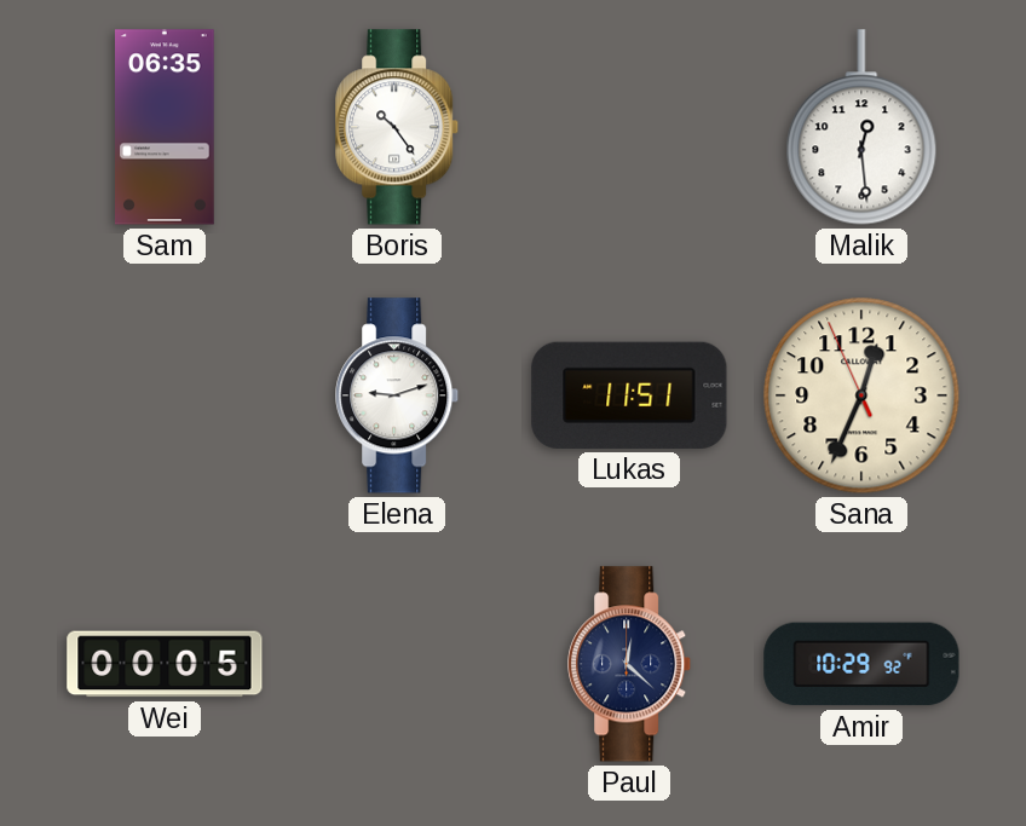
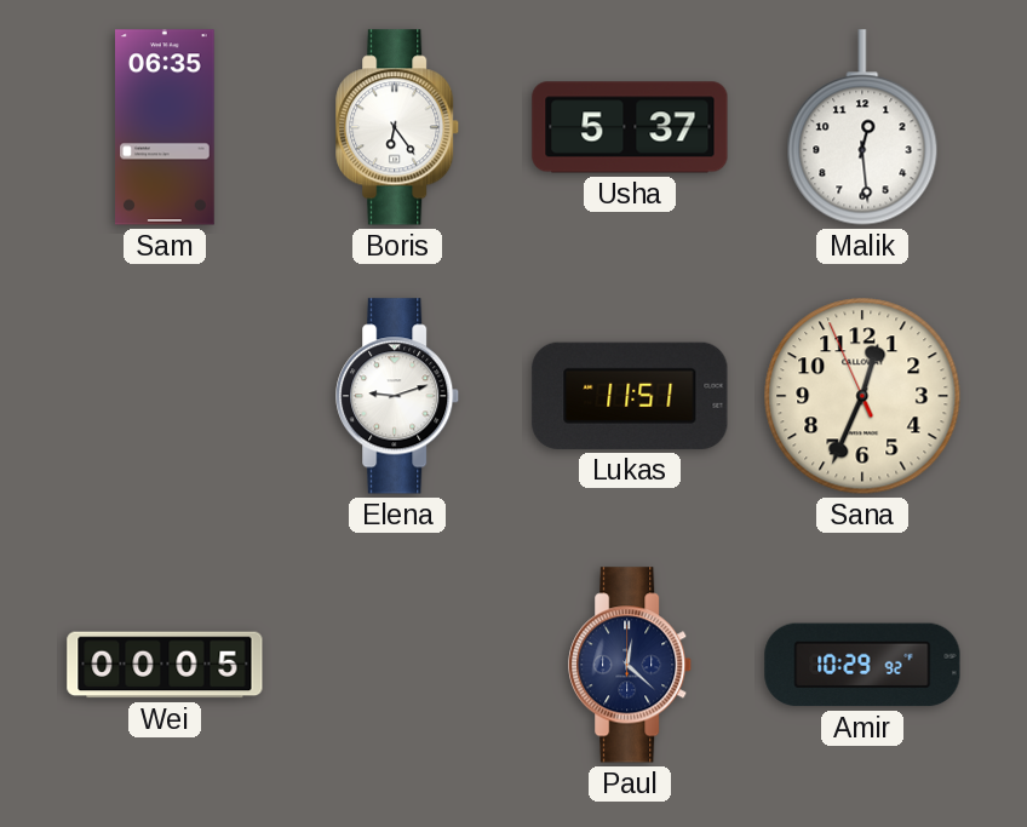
Boris: 10:24 -> 6:24
Usha: none -> 5:37
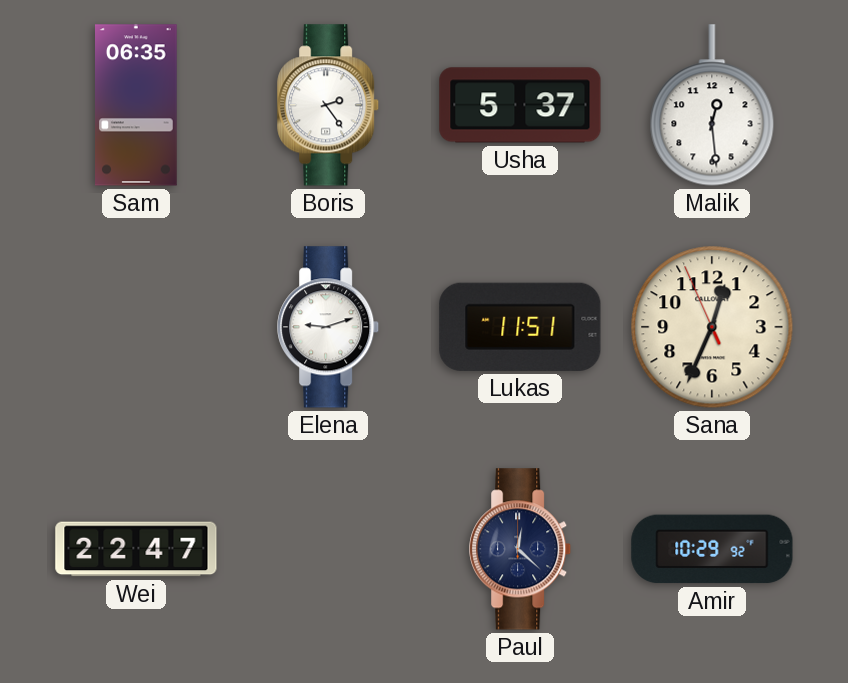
Boris: 6:24 -> 2:24
Wei: 00:05 -> 22:47
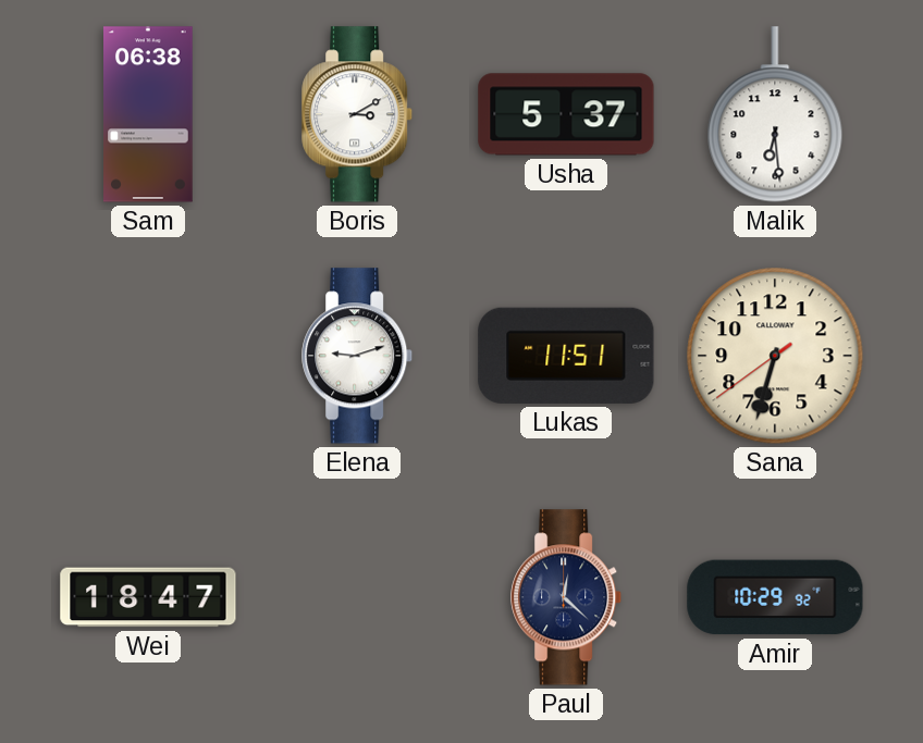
Sam: 06:35 -> 06:38
Boris: 2:24 -> 3:10
Malik: 12:29 -> 6:29
Sana: 12:33 -> 6:32
Wei: 22:47 -> 18:47
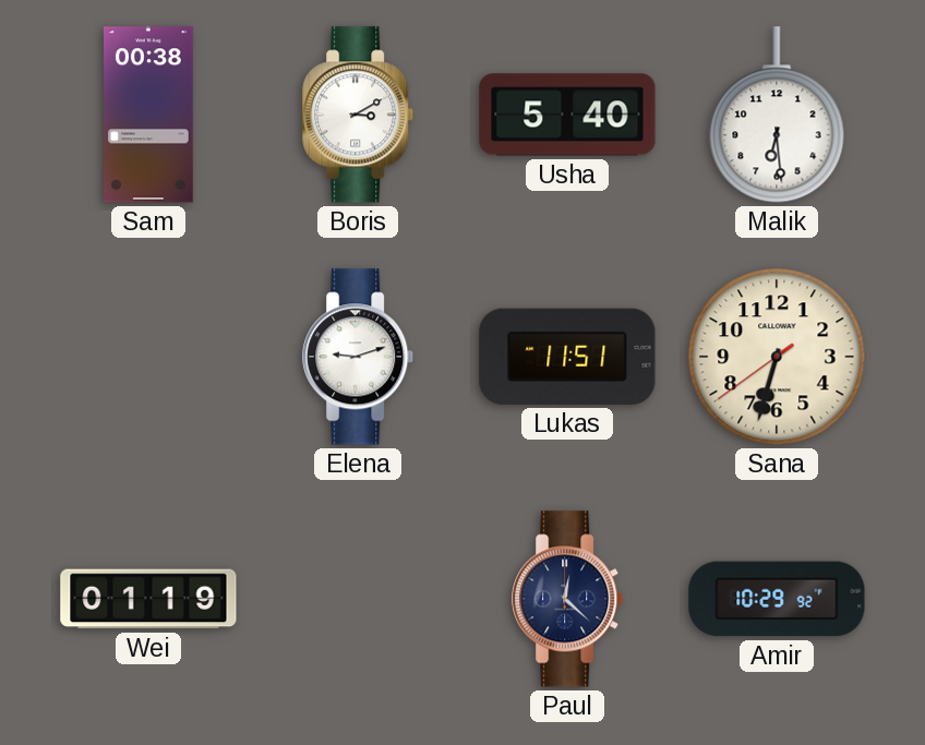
Sam: 06:38 -> 00:38
Usha: 5:37 -> 5:40
Wei: 18:47 -> 01:19
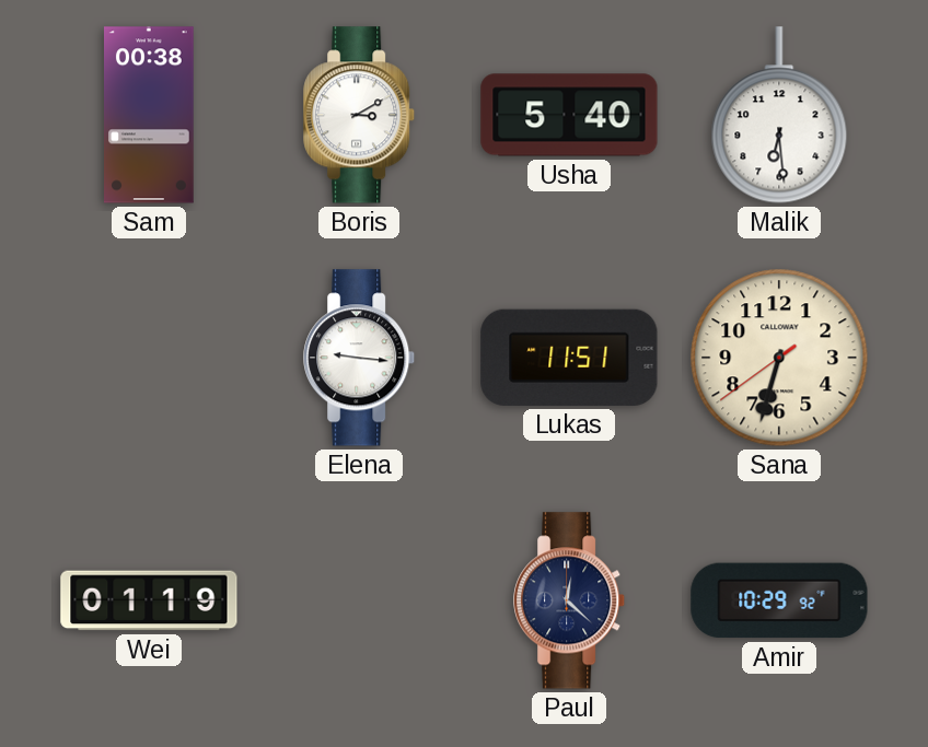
Elena: 9:12 -> 9:16
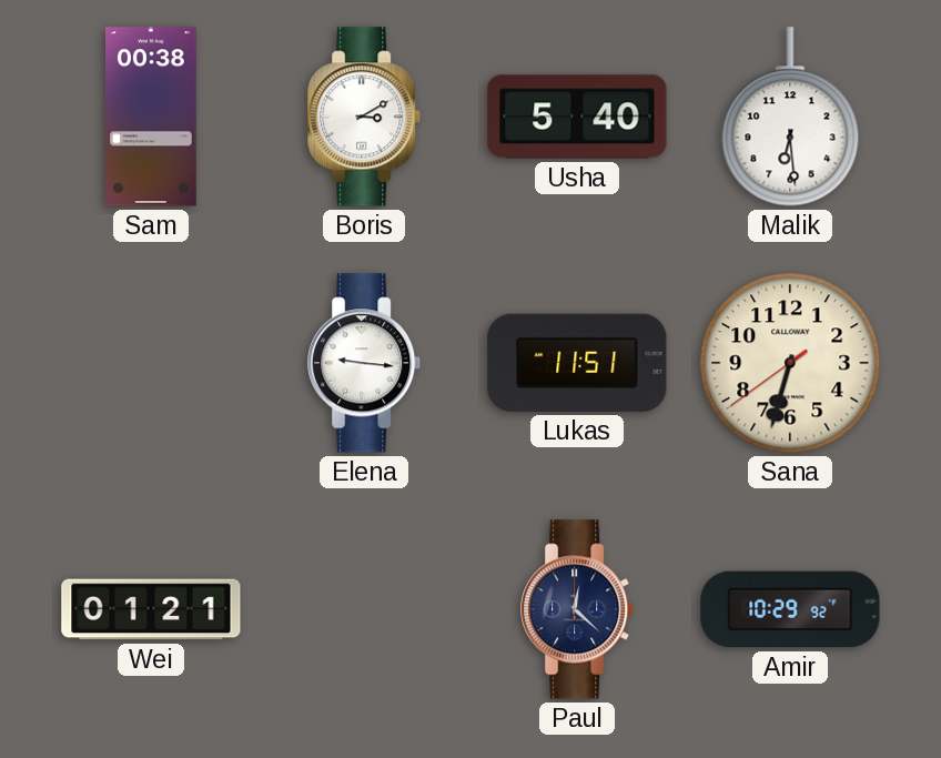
Wei: 01:19 -> 01:21
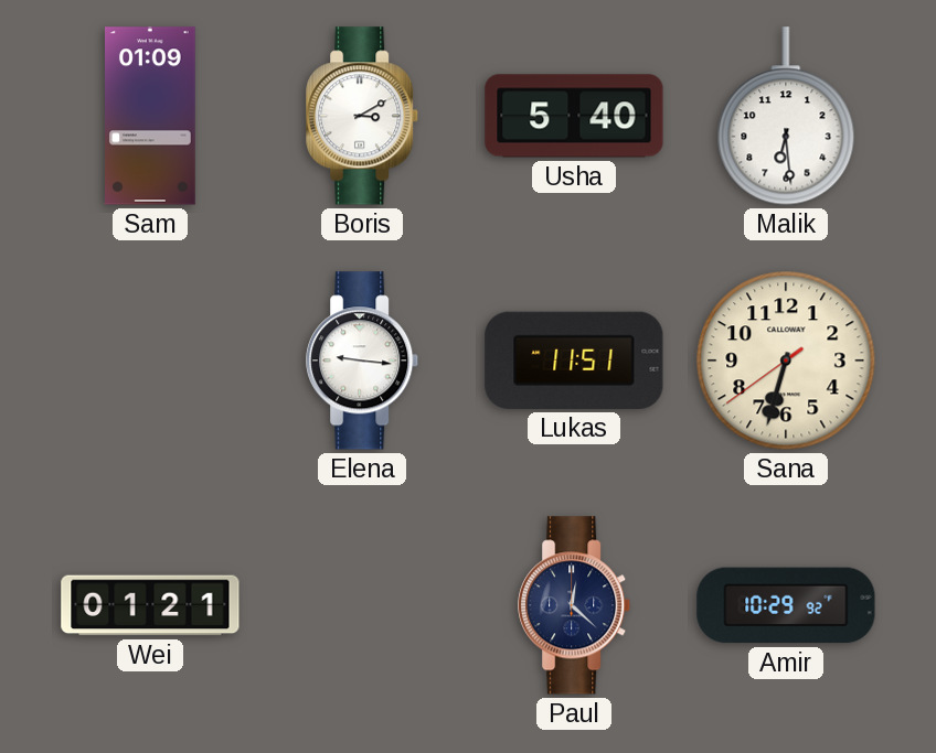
Sam: 00:38 -> 01:09
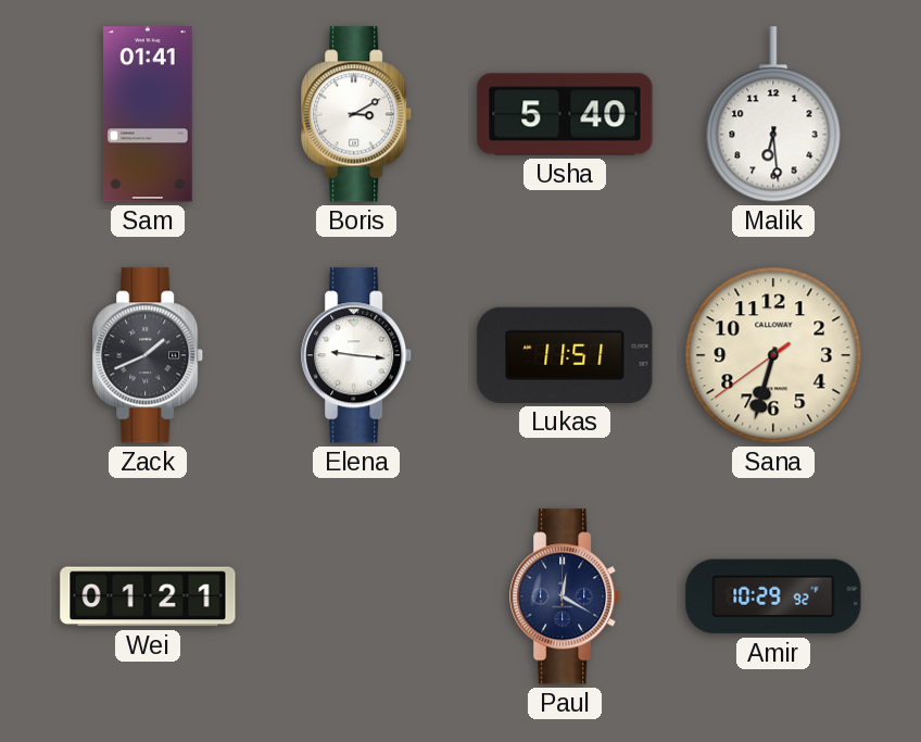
Sam: 01:09 -> 01:41
Zack: none -> 1:41
Paul: 12:22 -> 12:20
